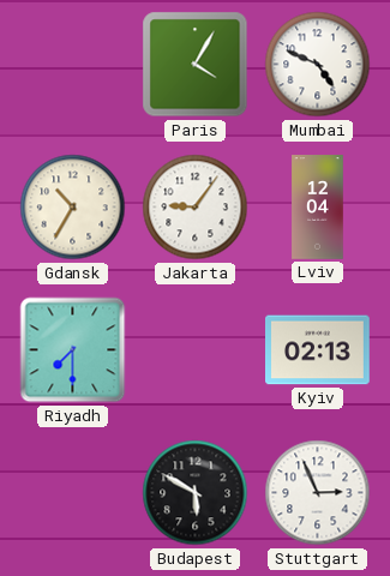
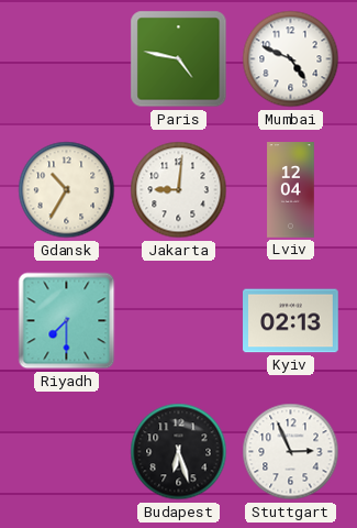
Paris: 4:05 -> 4:47
Jakarta: 9:06 -> 9:01
Budapest: 5:50 -> 6:27
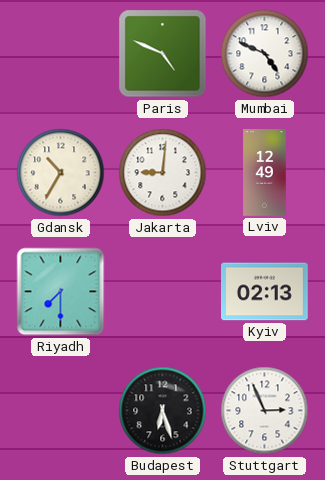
Paris: 4:47 -> 4:49
Lviv: 12:04 -> 12:49
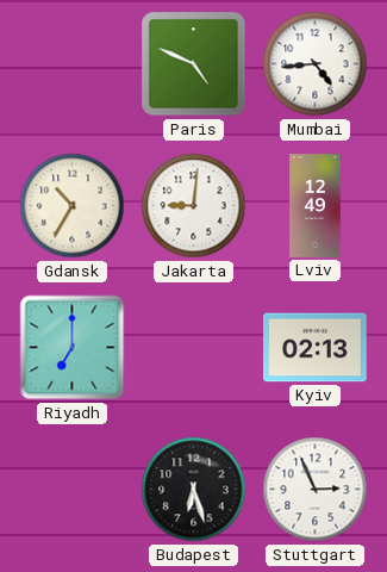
Mumbai: 4:49 -> 4:44
Riyadh: 7:30 -> 7:00
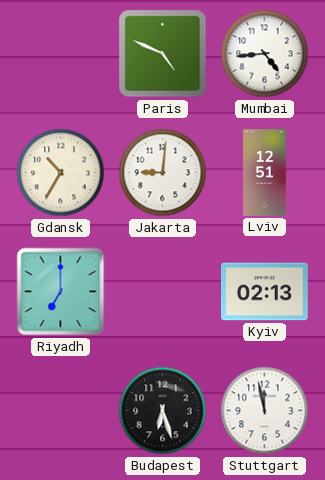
Lviv: 12:49 -> 12:51
Stuttgart: 2:56 -> 11:58
